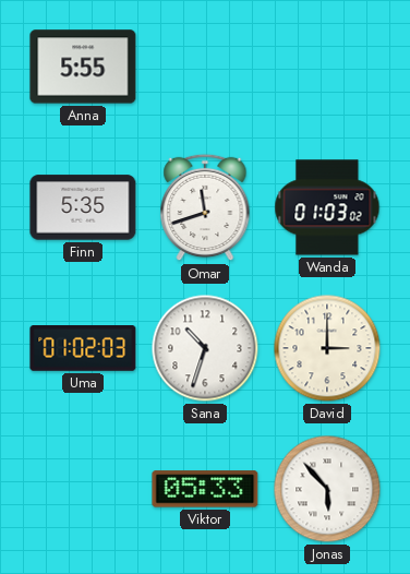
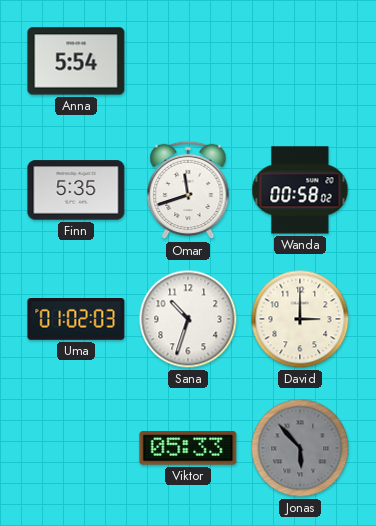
Anna: 5:55 -> 5:54
Wanda: 01:03 -> 00:58
Jonas dial: white -> grey
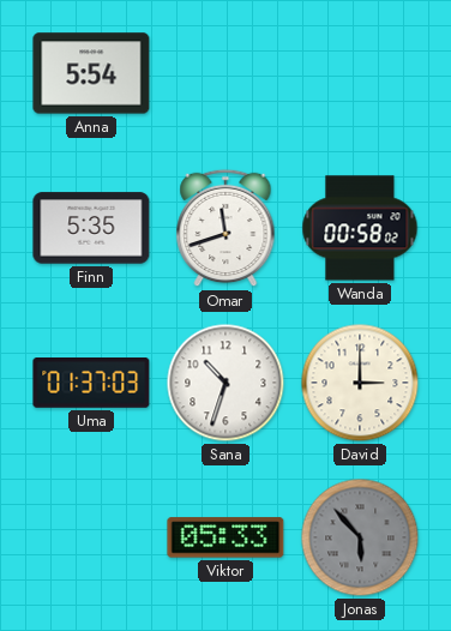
Uma: 01:02 -> 01:37
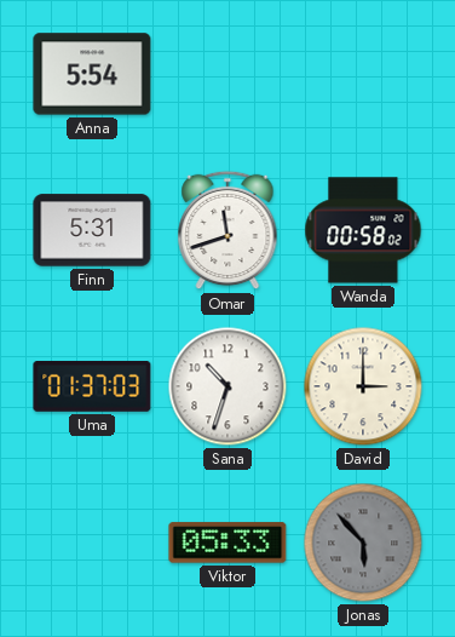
Finn: 5:35 -> 5:31
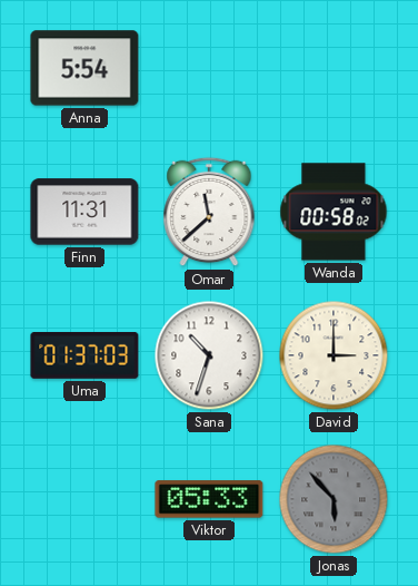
Finn: 5:31 -> 11:31
Omar: 11:42 -> 11:38
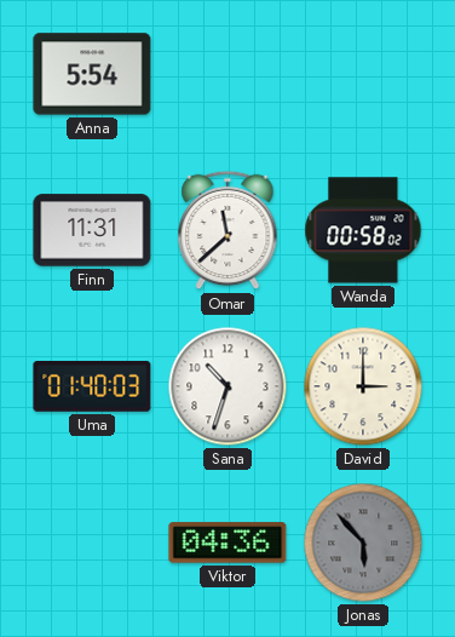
Uma: 01:37 -> 01:40
Viktor: 05:33 -> 04:36
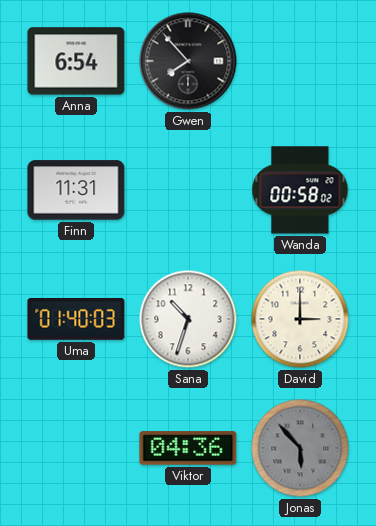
Anna: 5:54 -> 6:54
Gwen: none -> 7:53
Omar: 11:38 -> none
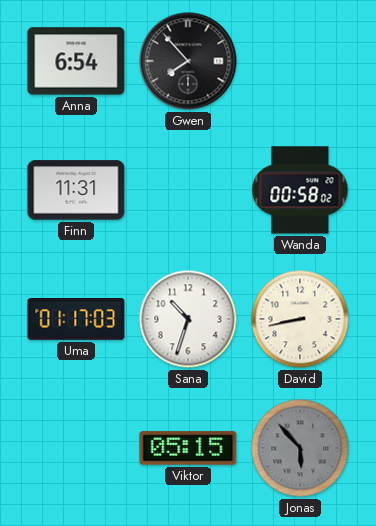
Uma: 01:40 -> 01:17
David: 3:00 -> 8:43
Viktor: 04:36 -> 05:15
